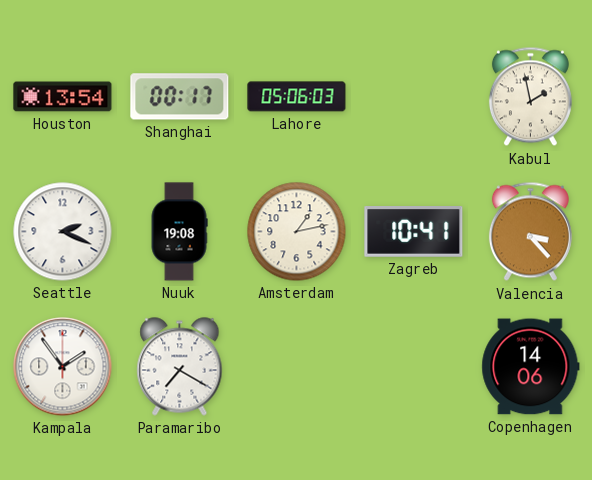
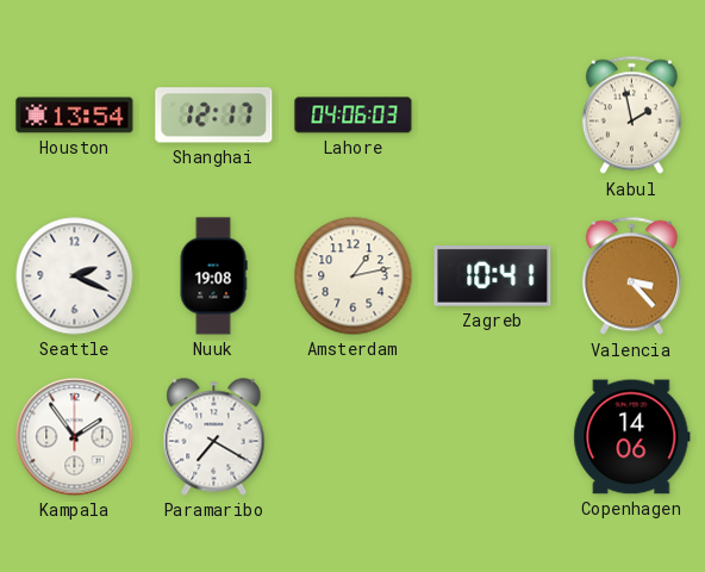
Shanghai: 00:17 -> 12:17
Lahore: 05:06 -> 04:06
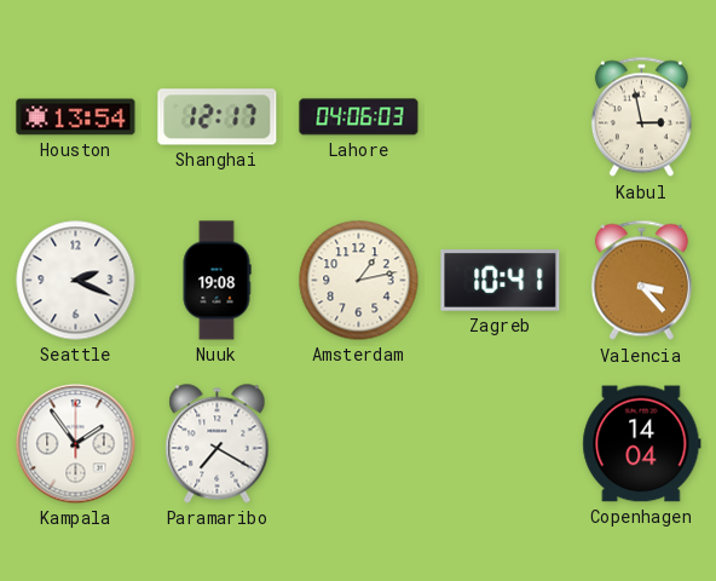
Kabul: 1:58 -> 2:58
Copenhagen: 14:06 -> 14:04
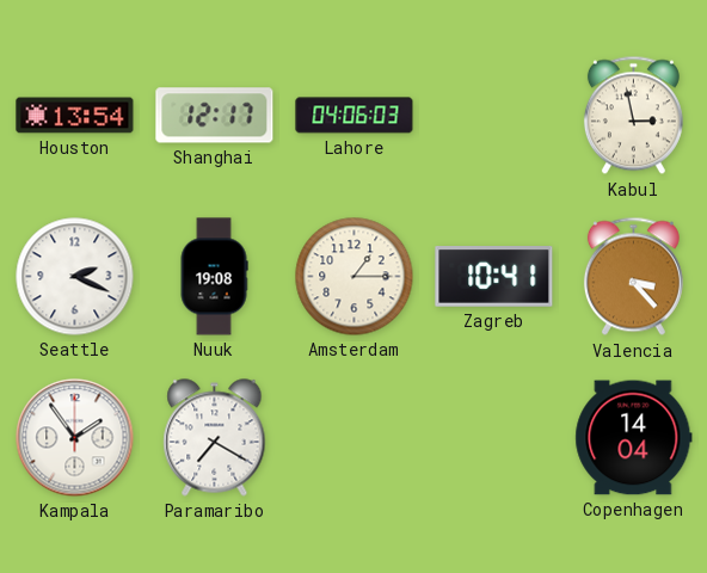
Amsterdam: 1:13 -> 1:15
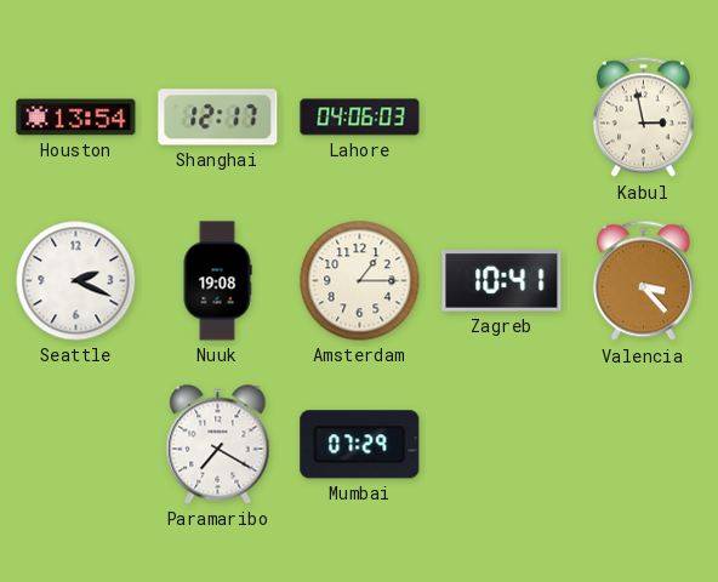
Kampala: 1:54 -> none
Mumbai: none -> 07:29
Copenhagen: 14:04 -> none
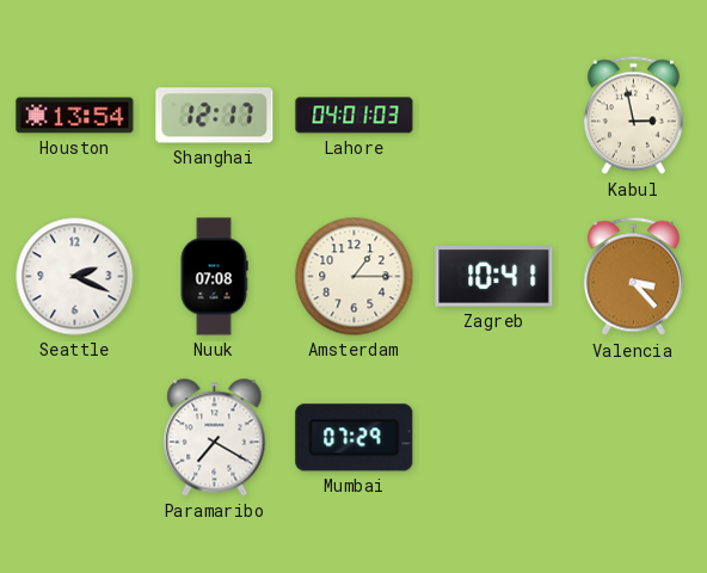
Lahore: 04:06 -> 04:01
Nuuk: 19:08 -> 07:08
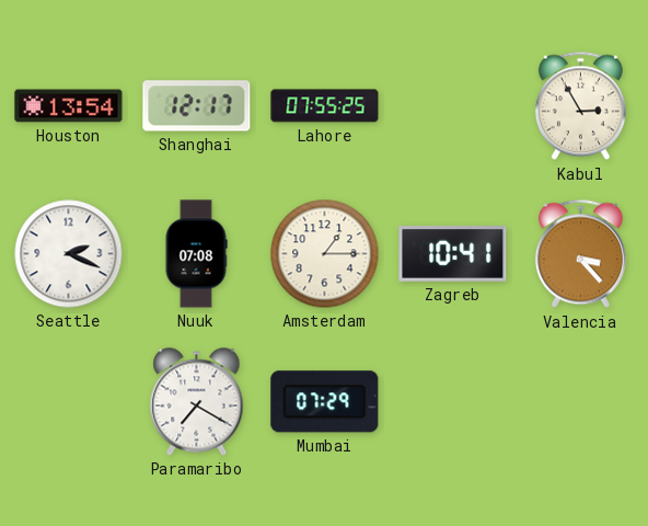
Lahore: 04:01 -> 07:55
Kabul: 2:58 -> 2:55
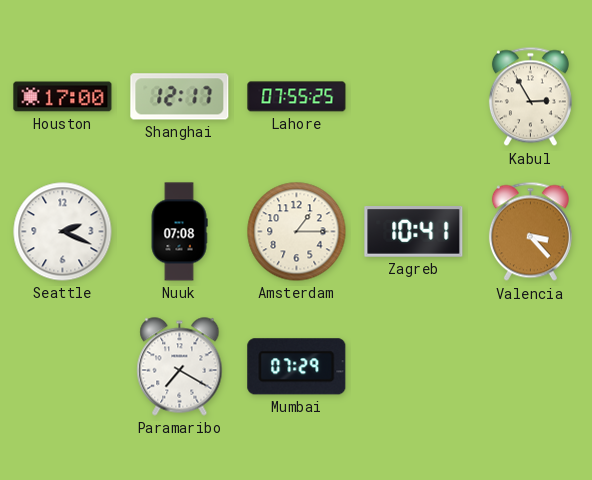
Houston: 13:54 -> 17:00
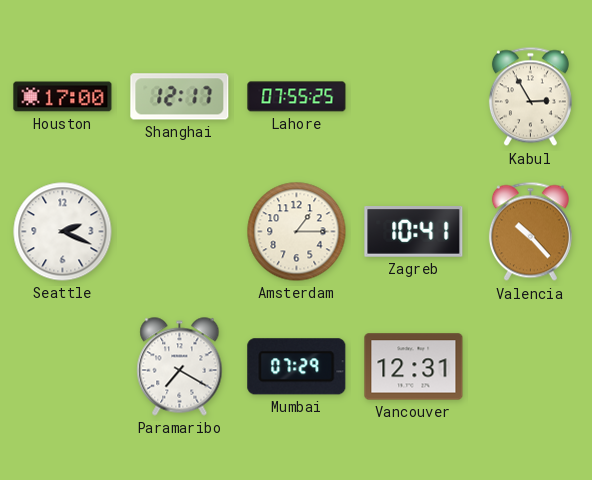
Nuuk: 07:08 -> none
Valencia: 3:23 -> 10:23
Vancouver: none -> 12:31
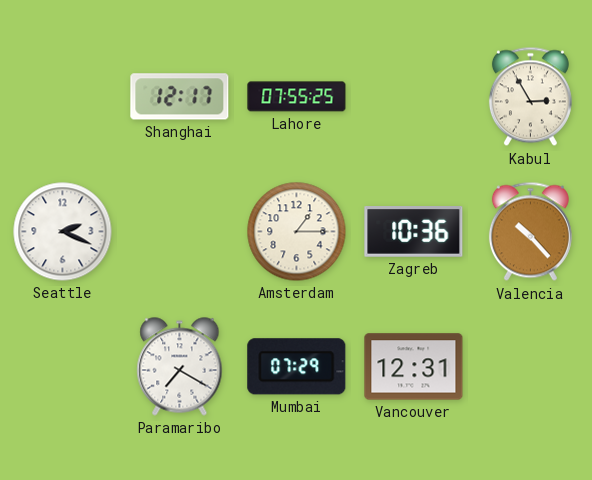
Houston: 17:00 -> none
Zagreb: 10:41 -> 10:36
